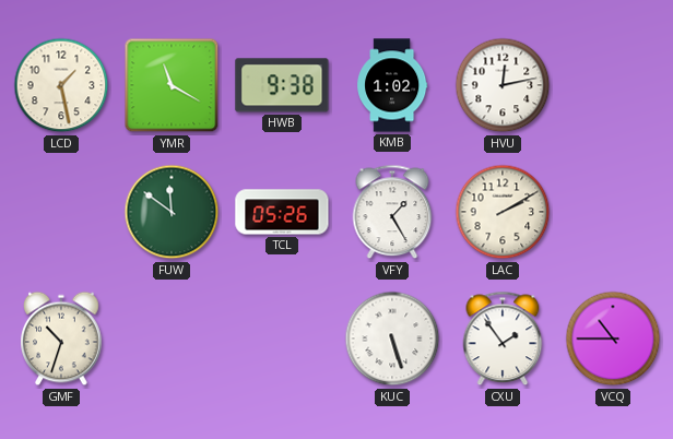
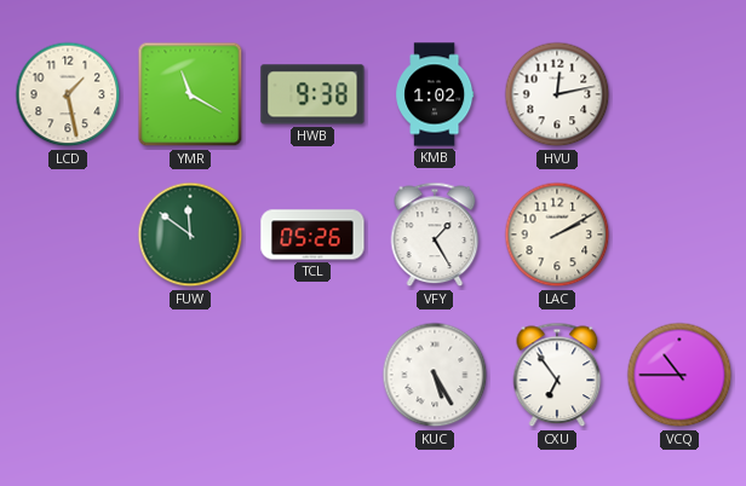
GMF: 10:33 -> none
KUC: 5:27 -> 5:25
CXU: 1:54 -> 6:54
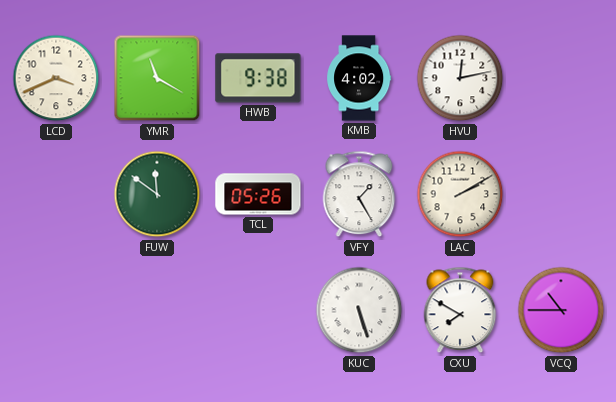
LCD: 1:28 -> 3:41
KMB: 1:02 -> 4:02
KUC: 5:25 -> 5:27
CXU: 6:54 -> 7:50
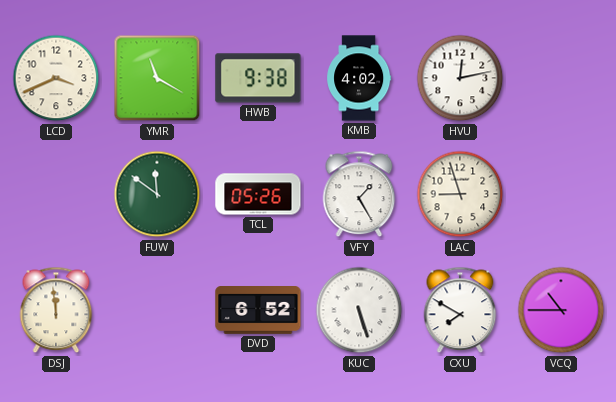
LAC: 2:10 -> 8:57
DSJ: none -> 11:59
DVD: none -> 6:52
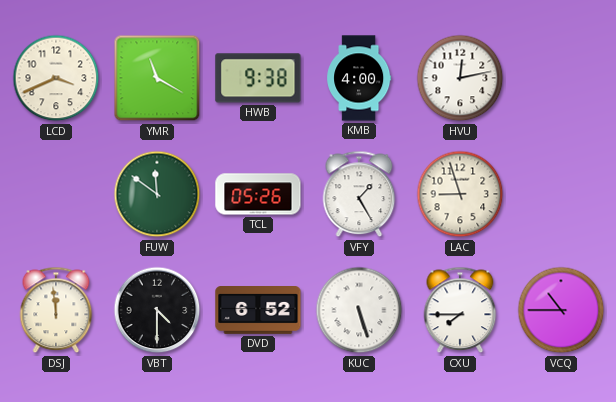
KMB: 4:02 -> 4:00
VBT: none -> 4:30
CXU: 7:50 -> 7:45
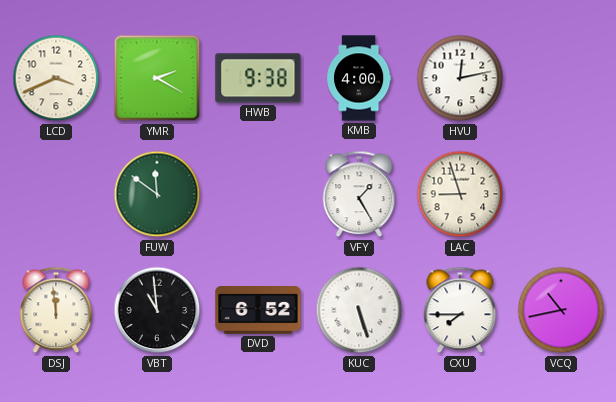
YMR: 11:20 -> 2:20
TCL: 05:26 -> none
VBT: 4:30 -> 10:59
VCQ: 10:45 -> 10:43
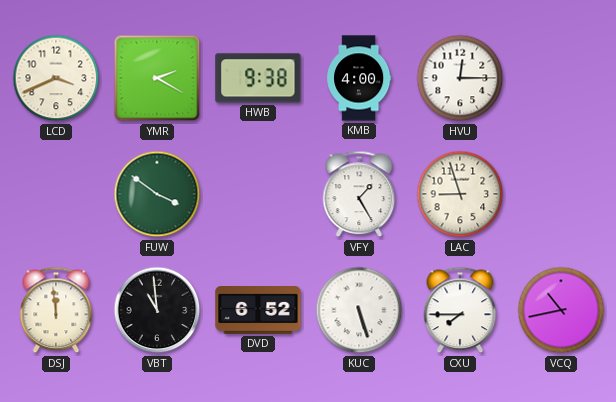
HVU: 12:13 -> 12:15
FUW: 11:51 -> 3:51
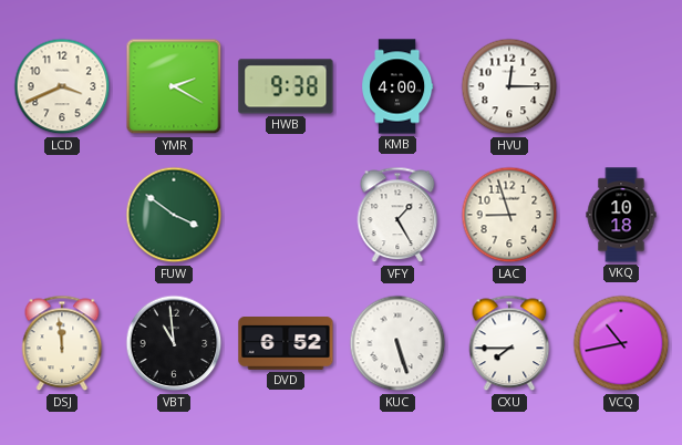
VKQ: none -> 10:18
